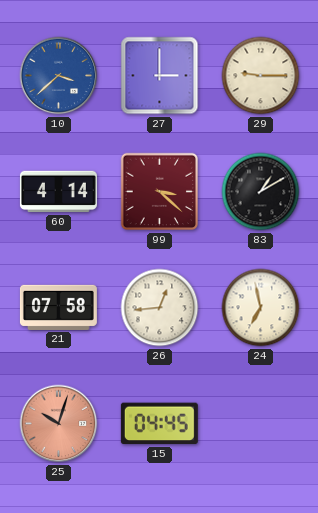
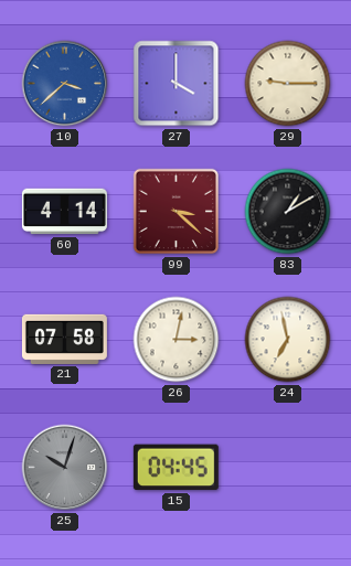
27: 3:00 -> 4:00
26: 12:44 -> 3:02
25 dial: salmon -> grey
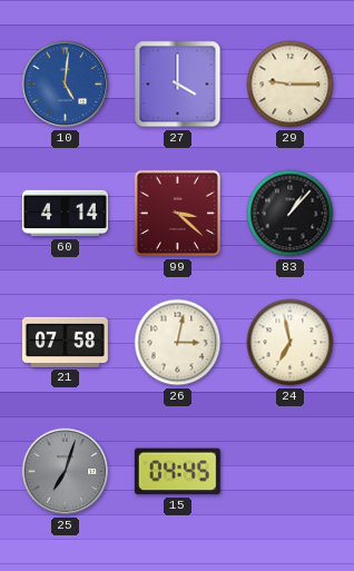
10: 3:38 -> 5:01
83: 1:10 -> 1:07
25: 10:03 -> 7:03
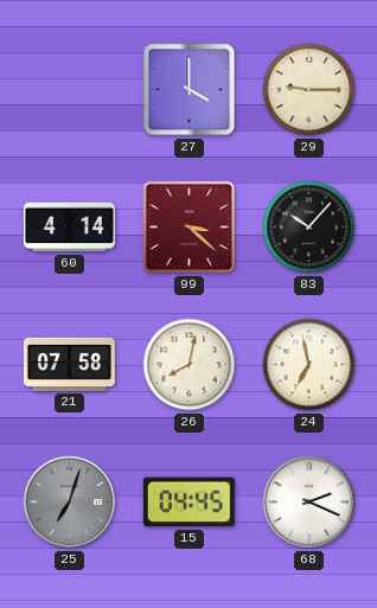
10: 5:01 -> none
83: 1:07 -> 10:07
26: 3:02 -> 8:02
68: none -> 2:19
